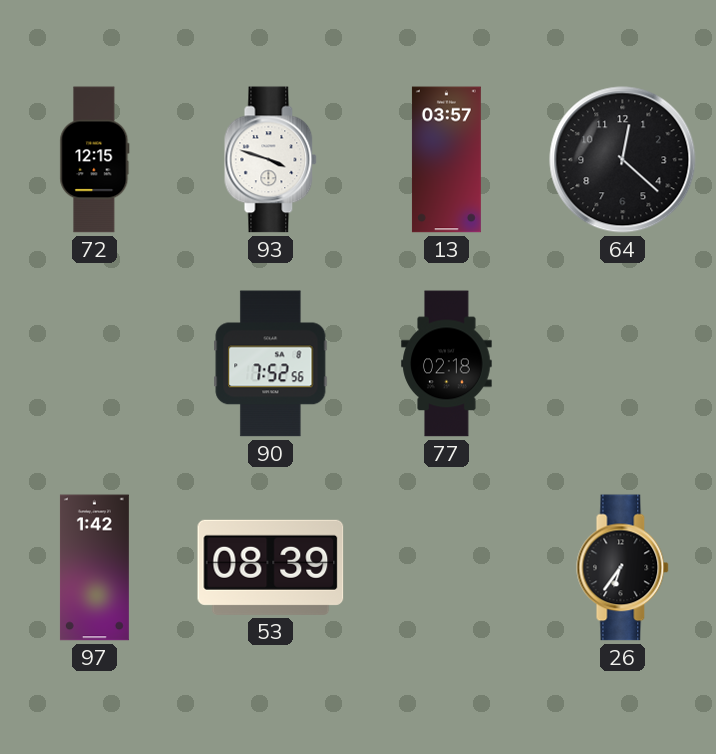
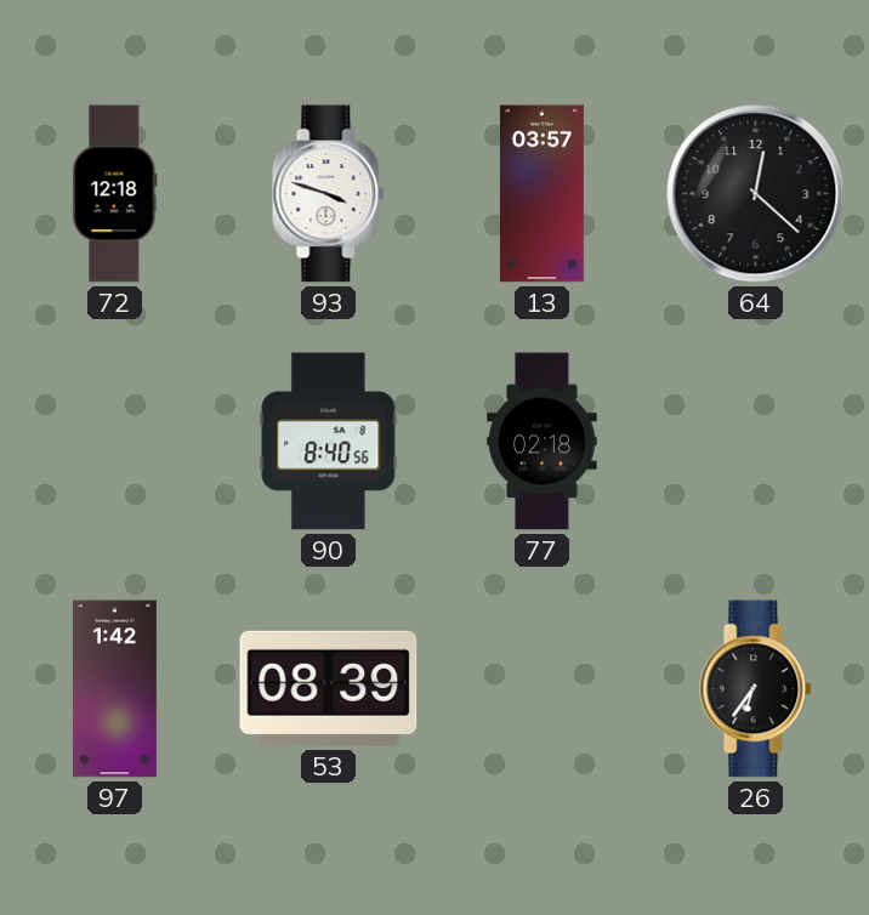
72: 12:15 -> 12:18
90: 7:52 -> 8:40
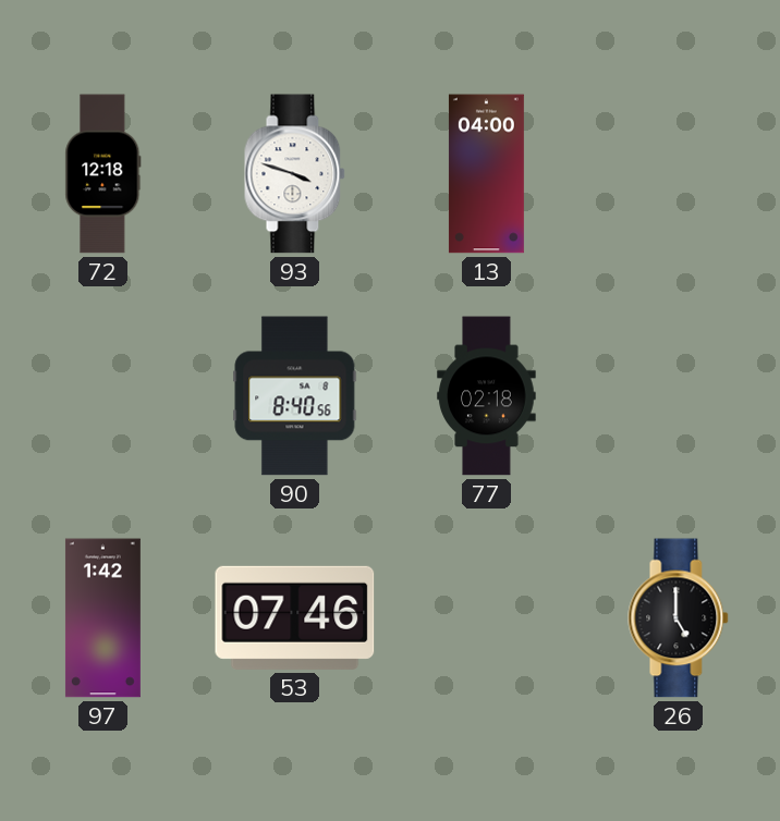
13: 03:57 -> 04:00
64: 12:22 -> none
53: 08:39 -> 07:46
26: 6:36 -> 5:00
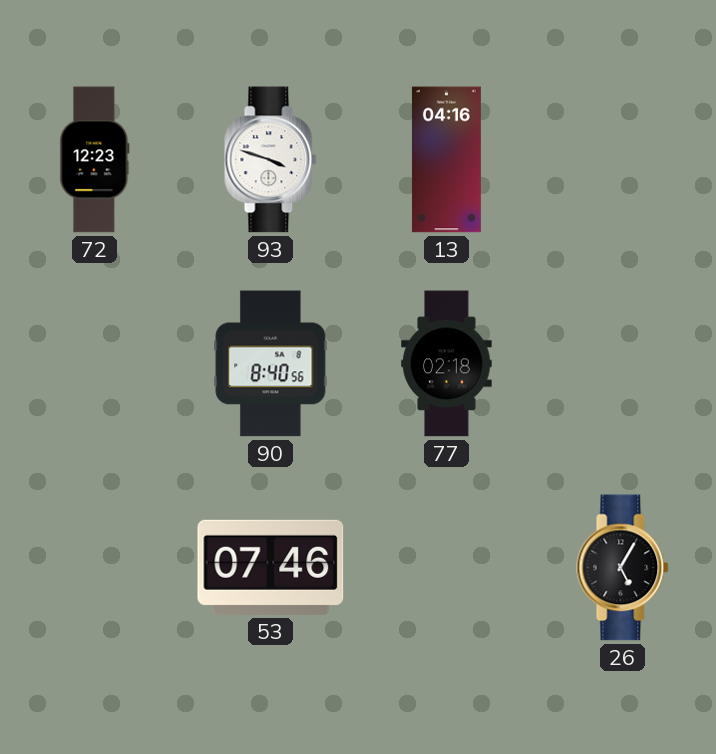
72: 12:18 -> 12:23
13: 04:00 -> 04:16
97: 1:42 -> none
26: 5:00 -> 5:05
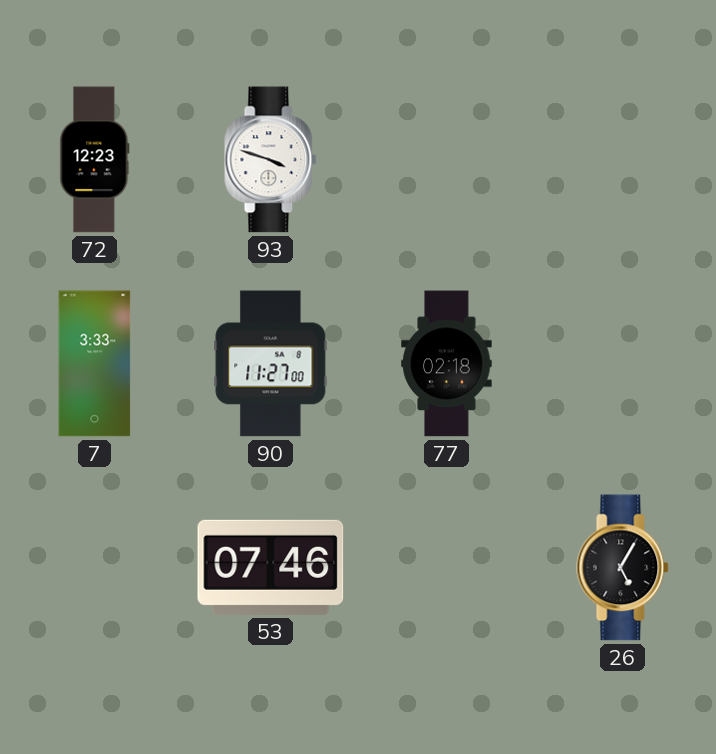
13: 04:16 -> none
7: none -> 3:33
90: 8:40 -> 11:27
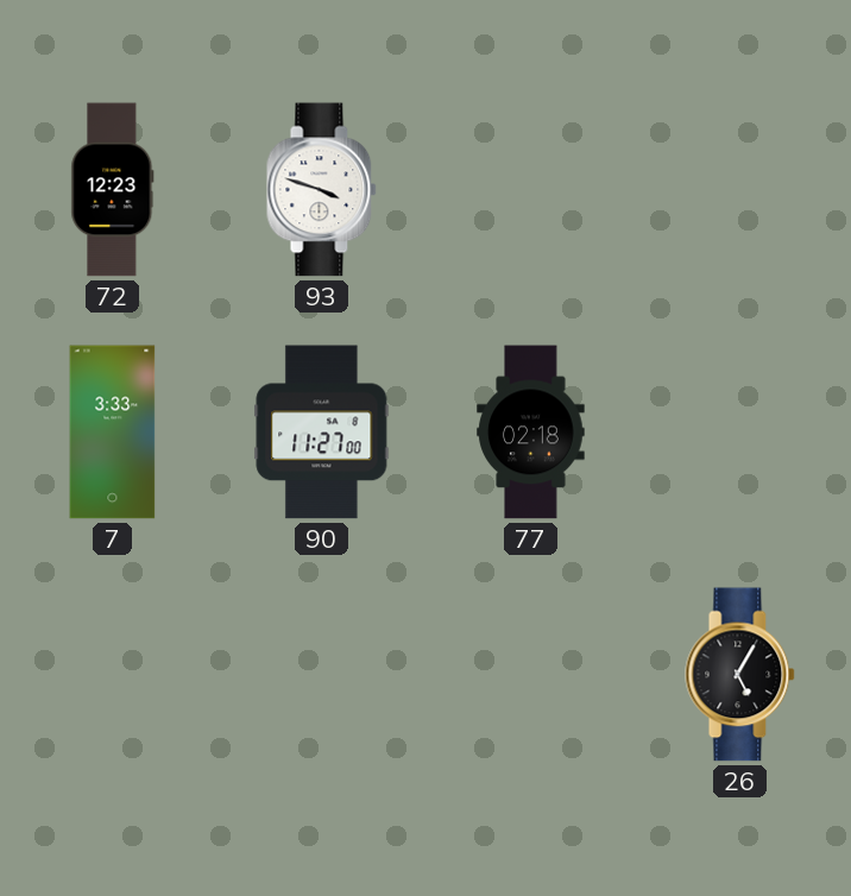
53: 07:46 -> none
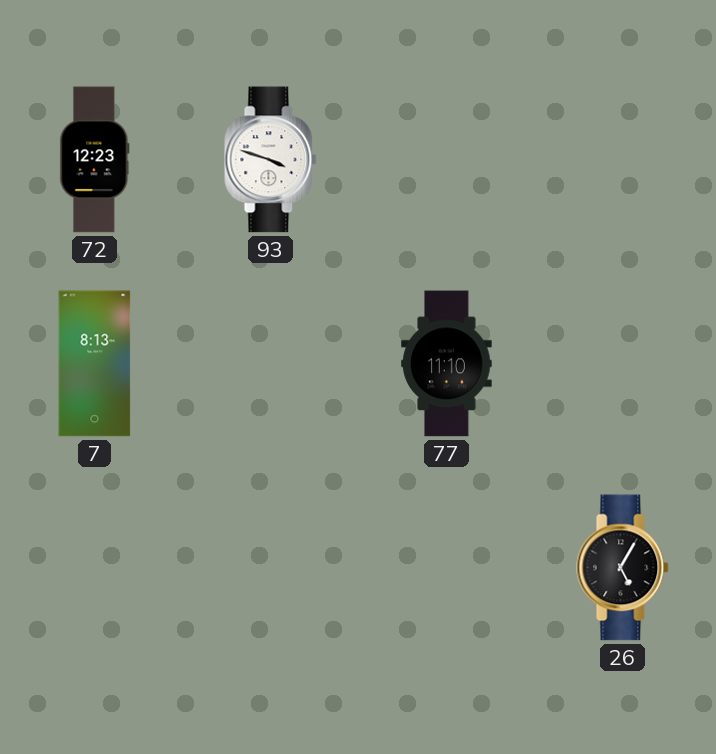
7: 3:33 -> 8:13
90: 11:27 -> none
77: 02:18 -> 11:10
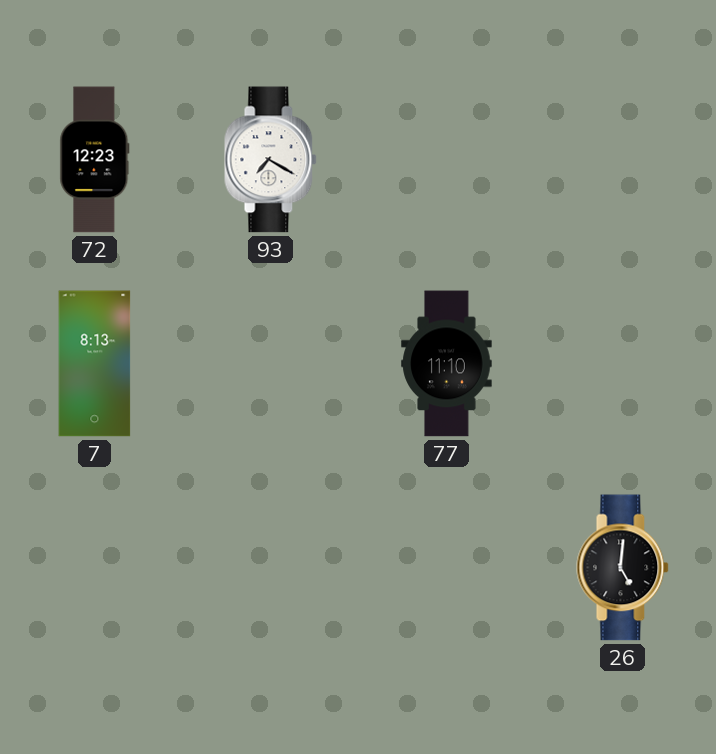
93: 3:48 -> 7:20
26: 5:05 -> 5:01
